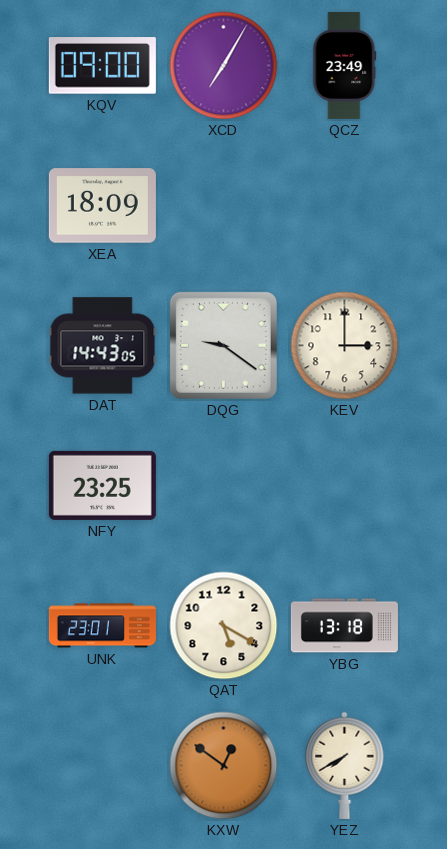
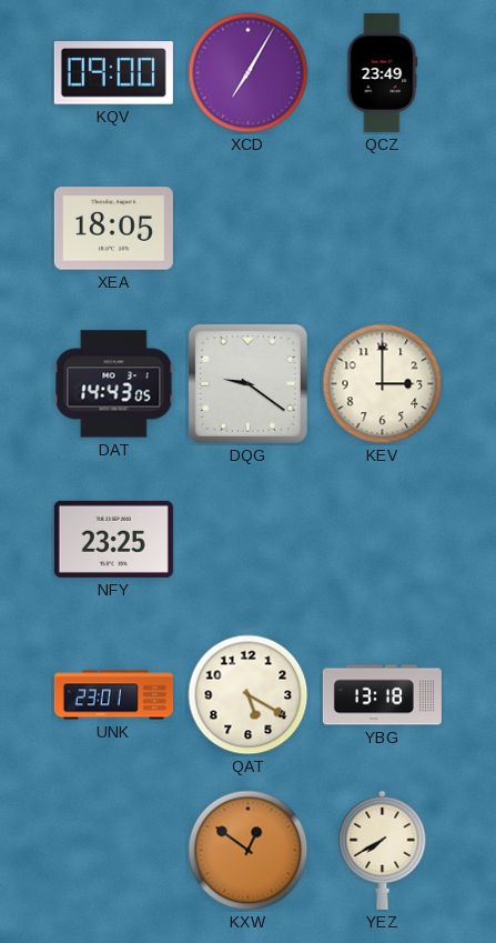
XEA: 18:09 -> 18:05
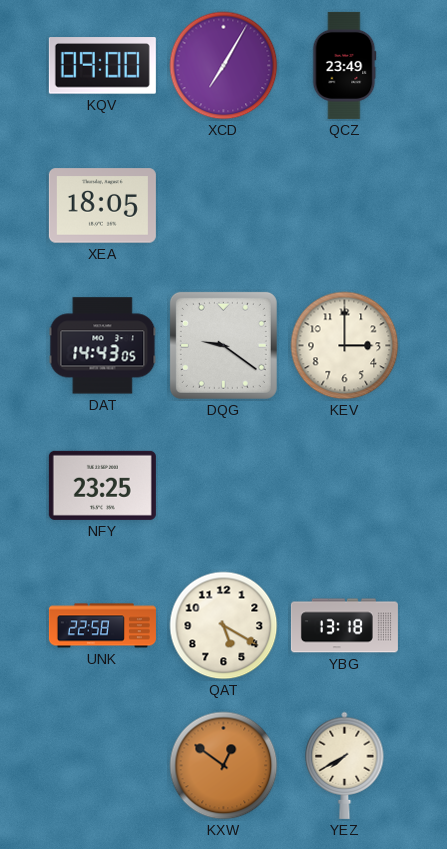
UNK: 23:01 -> 22:58
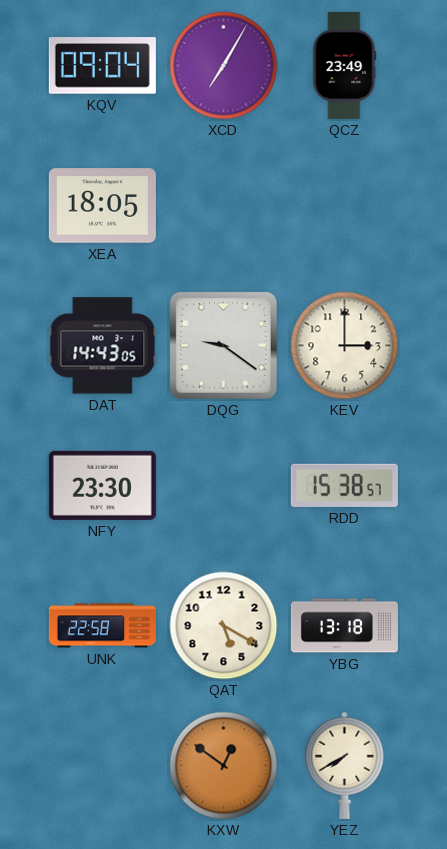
KQV: 09:00 -> 09:04
NFY: 23:25 -> 23:30
RDD: none -> 15:38
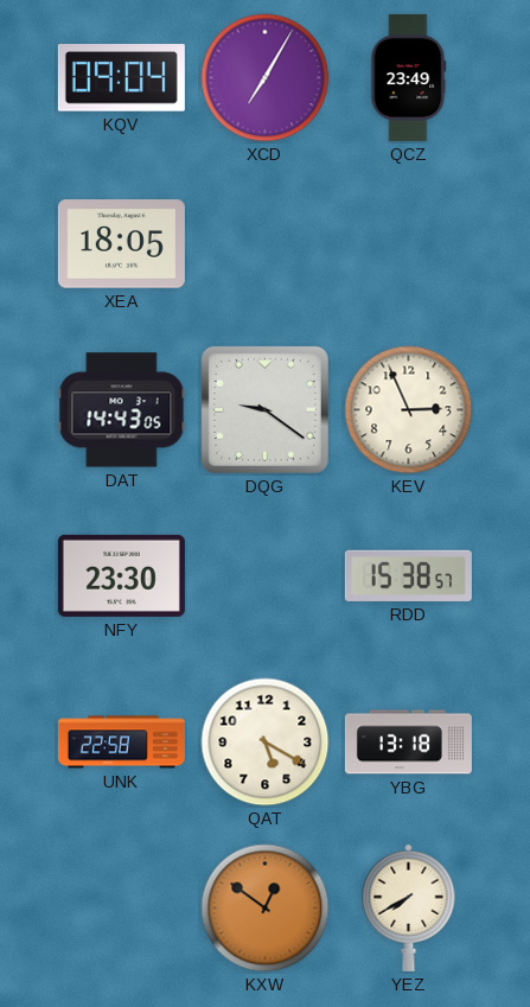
KEV: 3:00 -> 2:56
